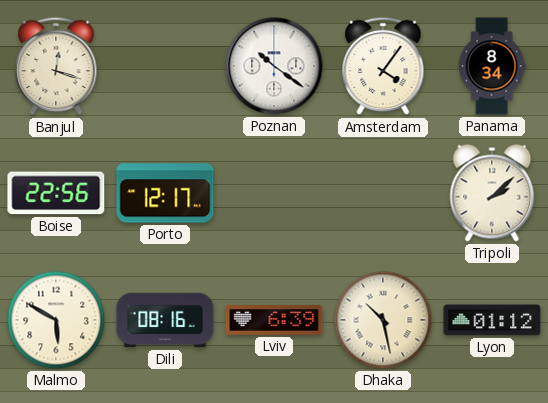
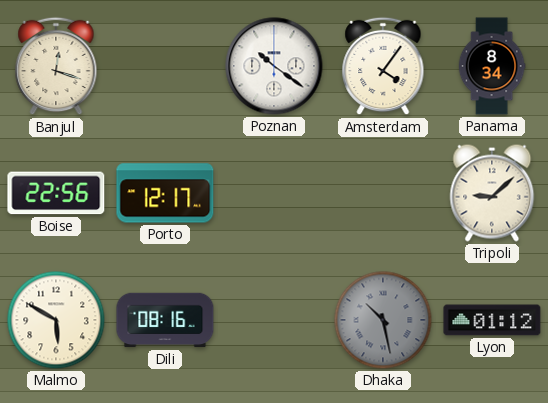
Tripoli: 2:08 -> 9:08
Lviv: 6:39 -> none
Dhaka dial: cream -> grey
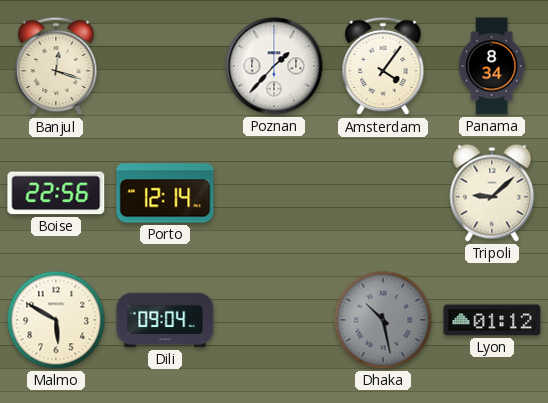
Poznan: 10:21 -> 1:37
Porto: 12:17 -> 12:14
Dili: 08:16 -> 09:04
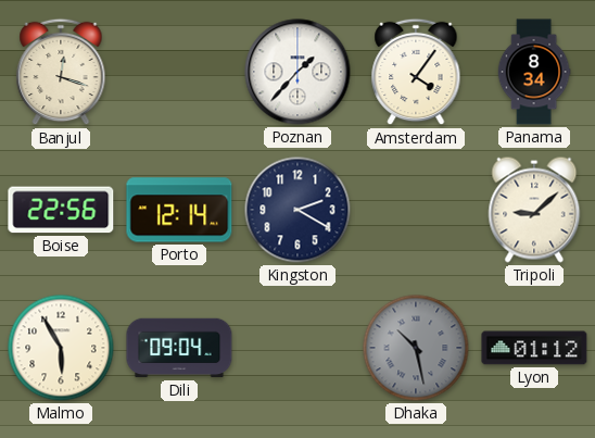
Kingston: none -> 2:20
Malmo: 5:50 -> 5:55
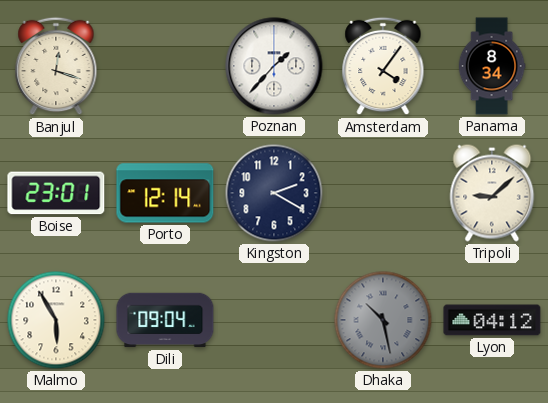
Boise: 22:56 -> 23:01
Lyon: 01:12 -> 04:12
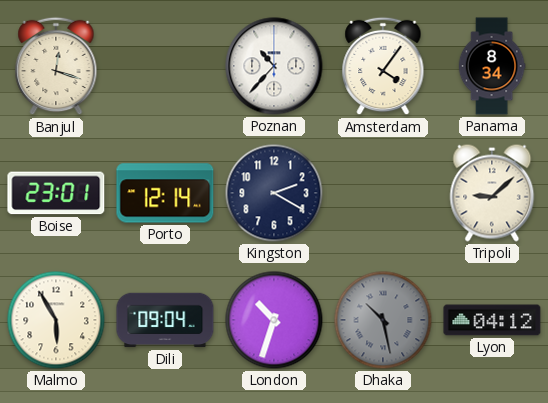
Poznan: 1:37 -> 10:37
London: none -> 10:33
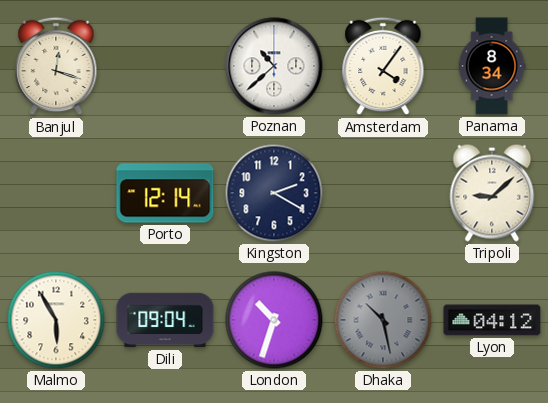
Poznan: 10:37 -> 10:38
Boise: 23:01 -> none
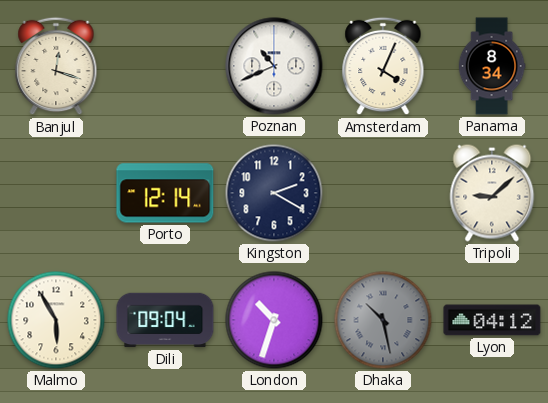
Poznan: 10:38 -> 10:41
Amsterdam: 4:06 -> 4:04
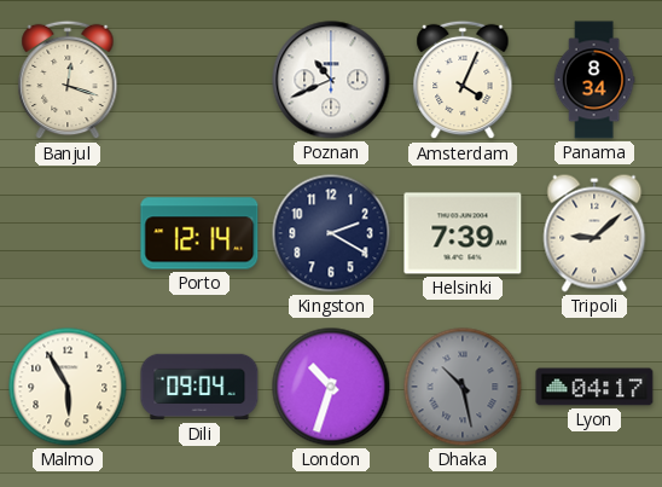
Helsinki: none -> 7:39
Lyon: 04:12 -> 04:17
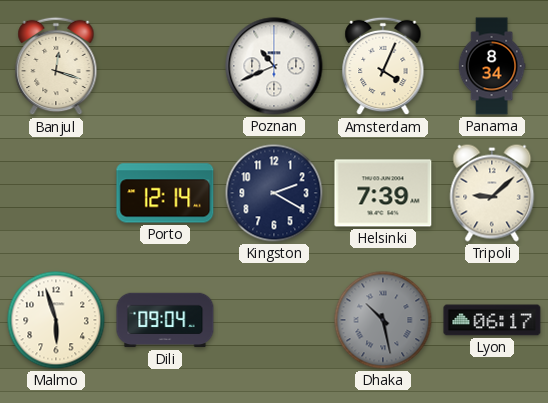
Malmo: 5:55 -> 5:57
London: 10:33 -> none
Lyon: 04:17 -> 06:17
